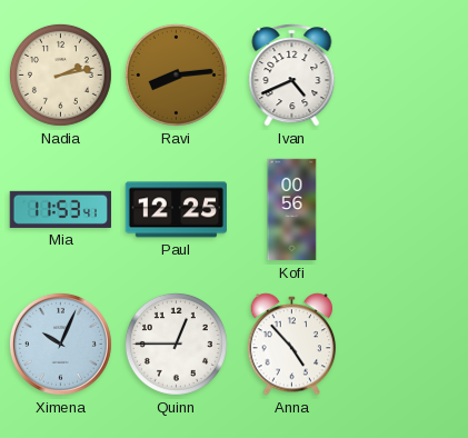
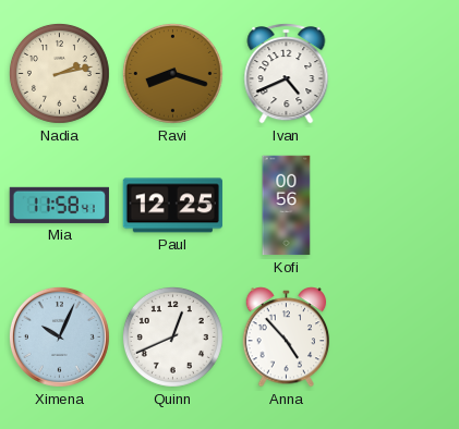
Ravi: 8:14 -> 8:18
Mia: 11:53 -> 11:58
Quinn: 12:45 -> 12:41
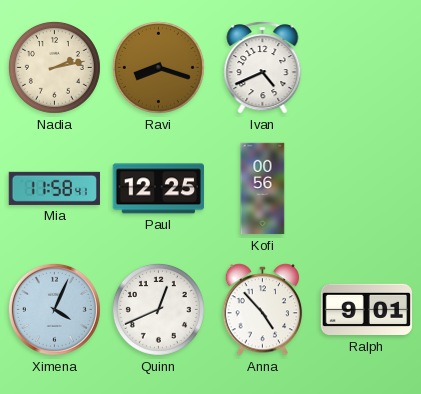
Ximena: 10:04 -> 4:04
Ralph: none -> 9:01
